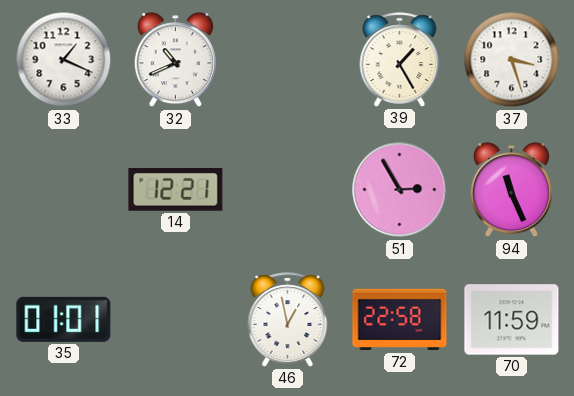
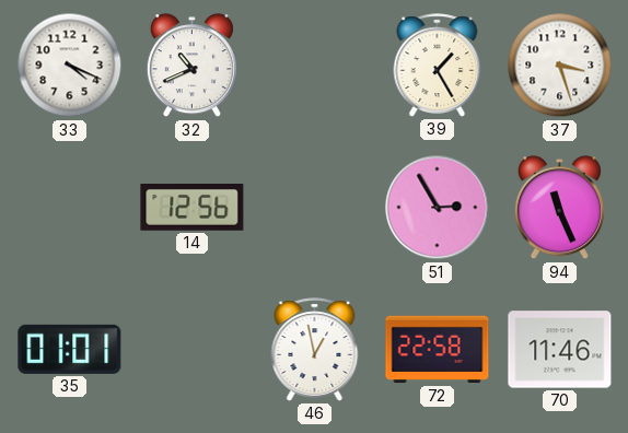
33: 1:19 -> 4:19
14: 12:21 -> 12:56
70: 11:59 -> 11:46
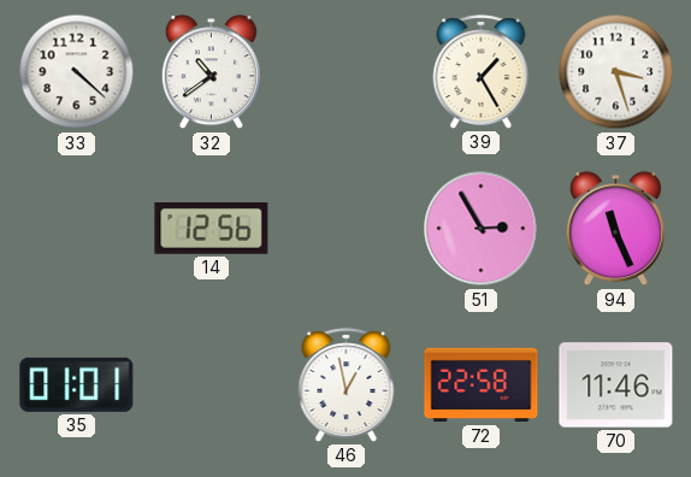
33: 4:19 -> 4:22
32: 10:41 -> 10:39
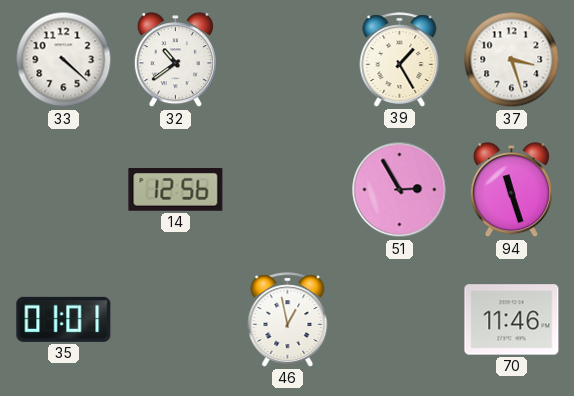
94: 11:26 -> 11:27
72: 22:58 -> none
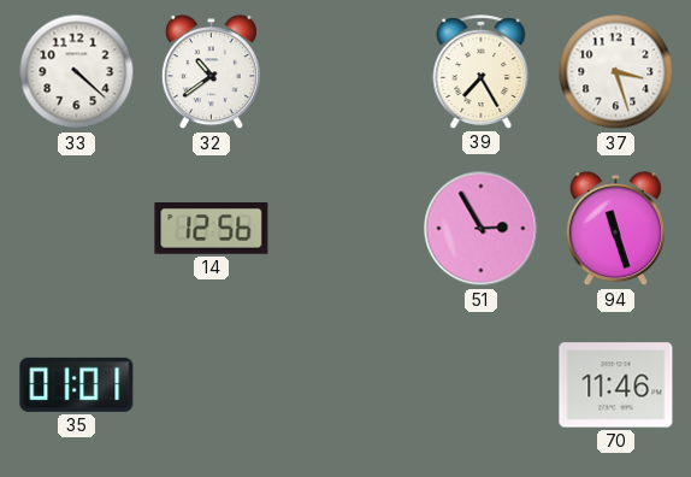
39: 1:25 -> 7:25
46: 12:58 -> none
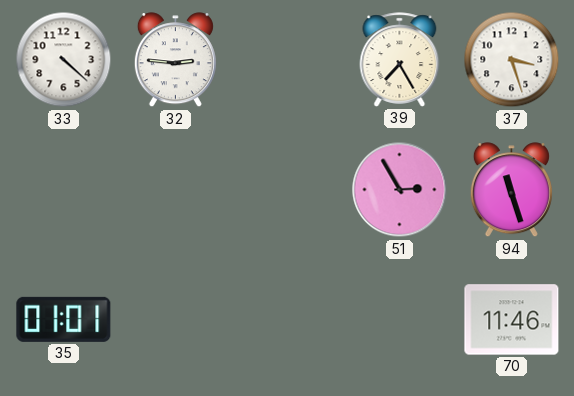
32: 10:39 -> 2:46
14: 12:56 -> none
